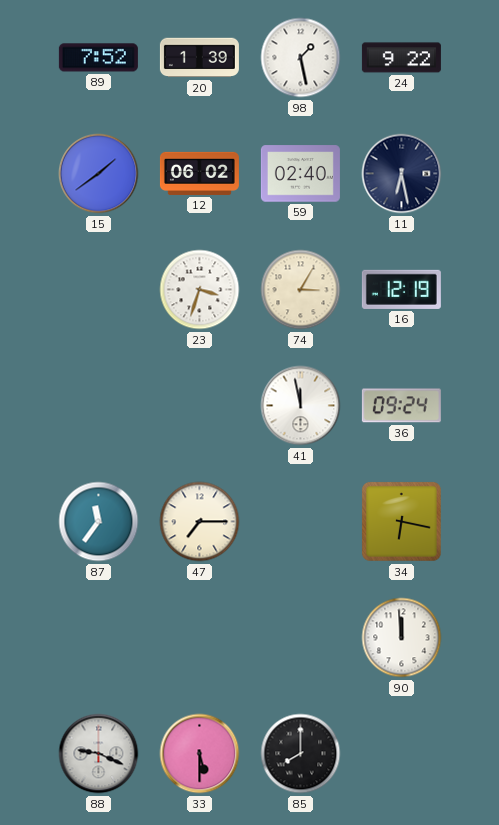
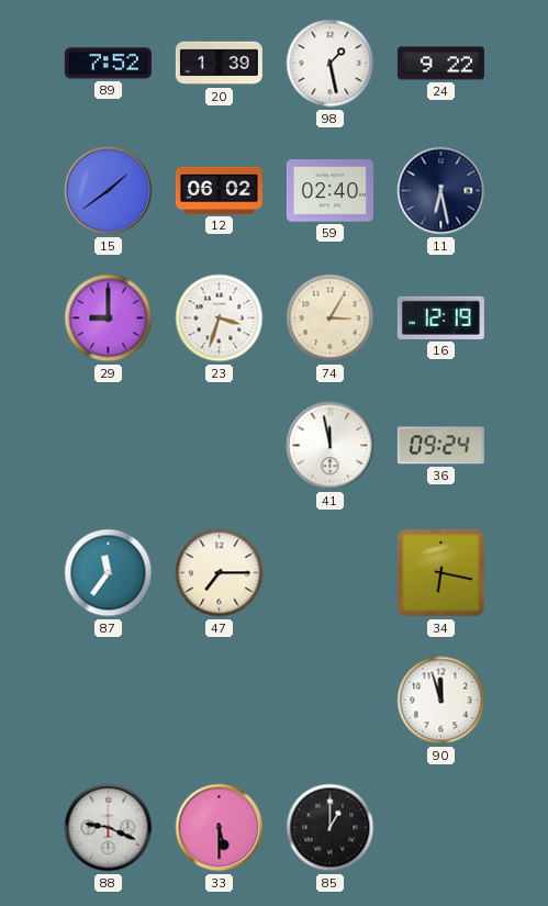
29: none -> 9:00
90: 11:59 -> 11:57
85: 8:00 -> 1:00
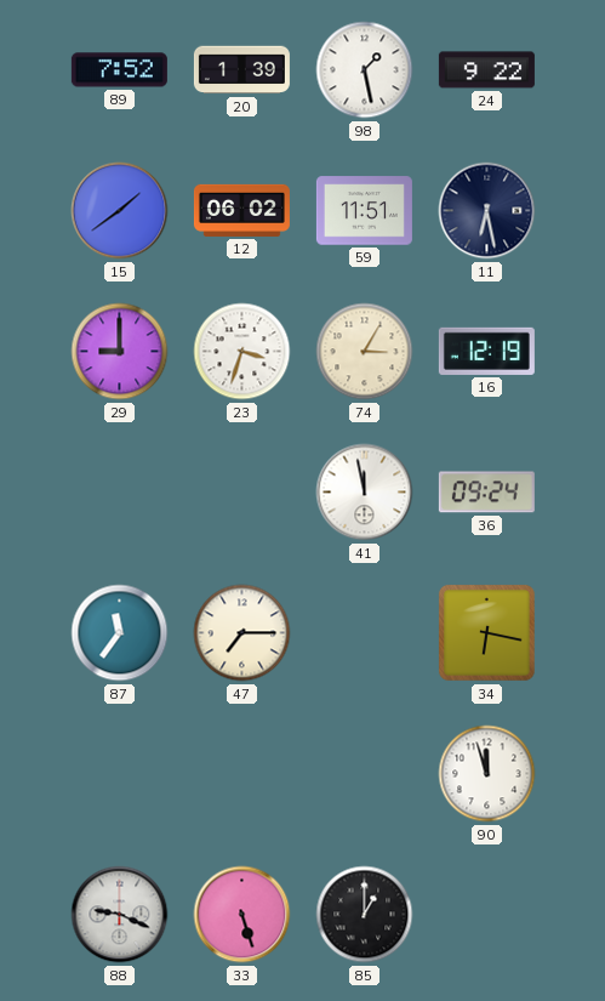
59: 02:40 -> 11:51
33: 5:30 -> 5:27
